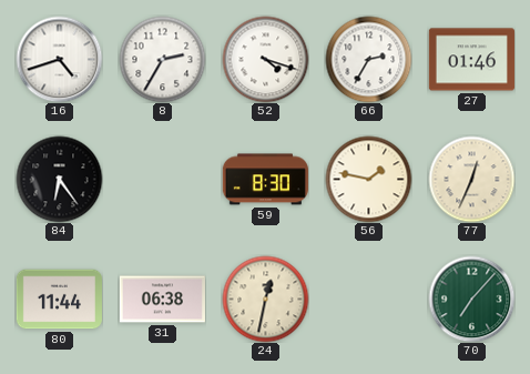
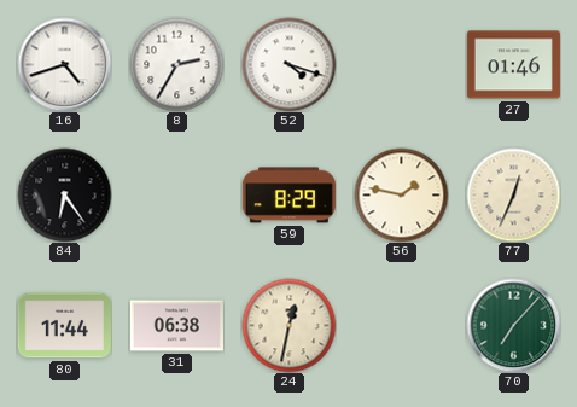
66: 2:35 -> none
59: 8:30 -> 8:29
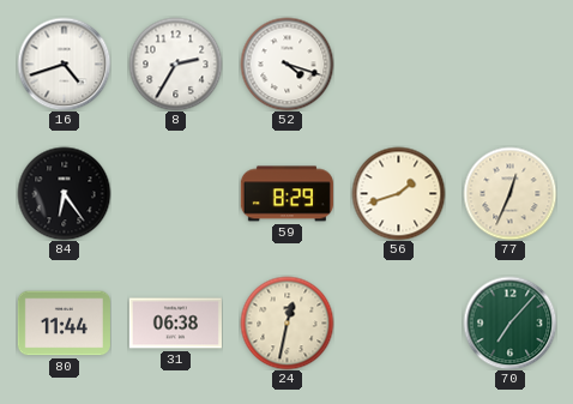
27: 01:46 -> none
56: 1:47 -> 1:42
